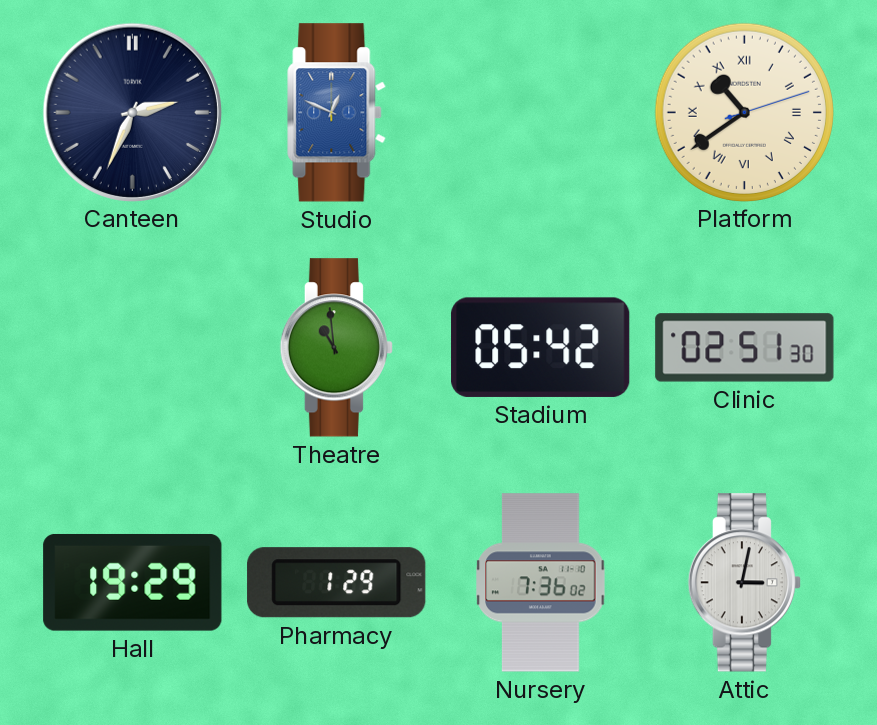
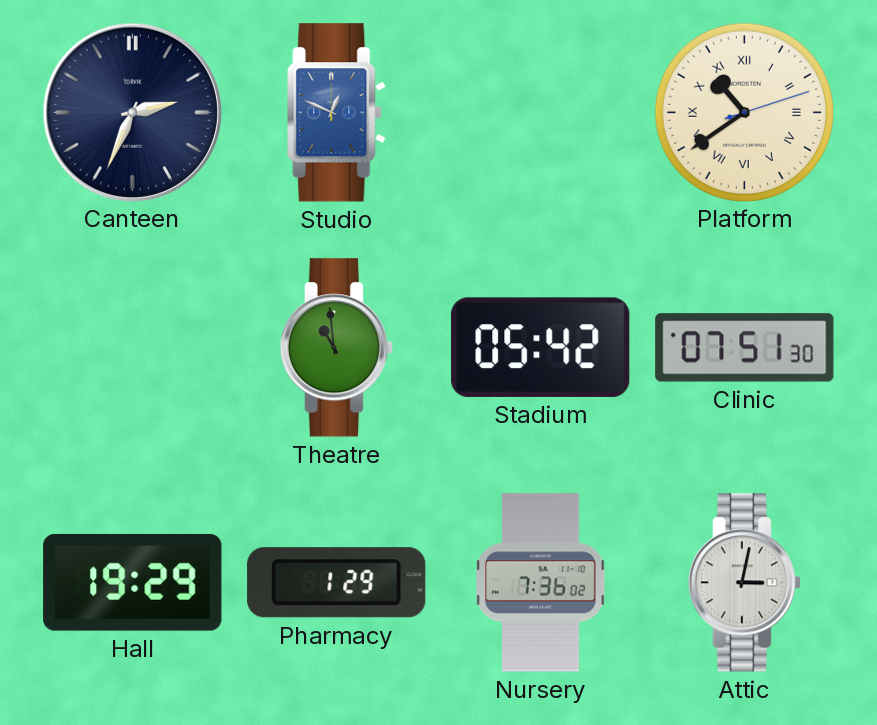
Clinic: 02:51 -> 07:51
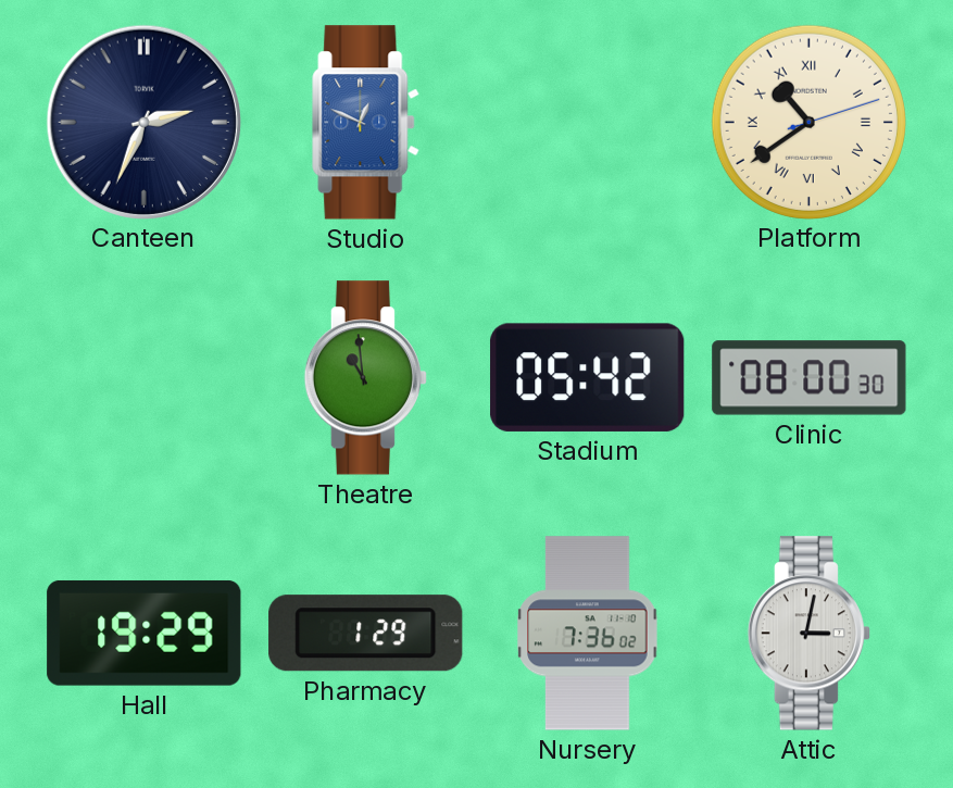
Clinic: 07:51 -> 08:00
